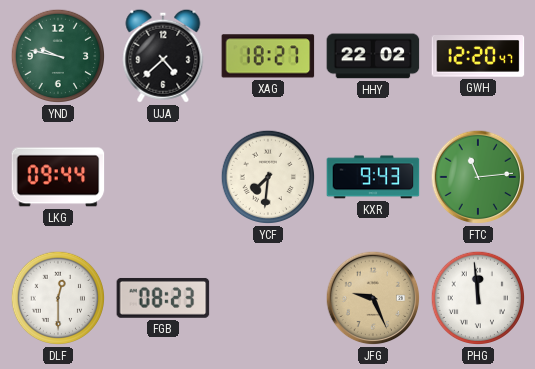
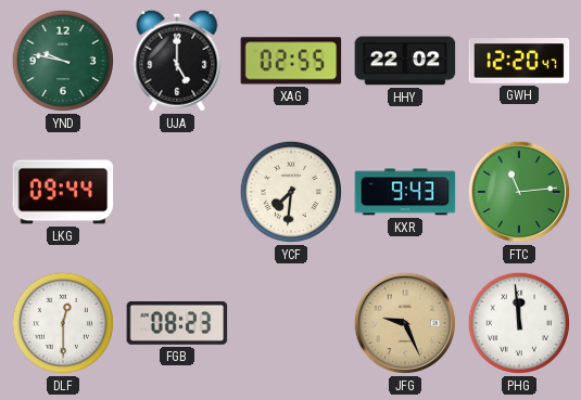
UJA: 4:38 -> 5:00
XAG: 18:27 -> 02:55
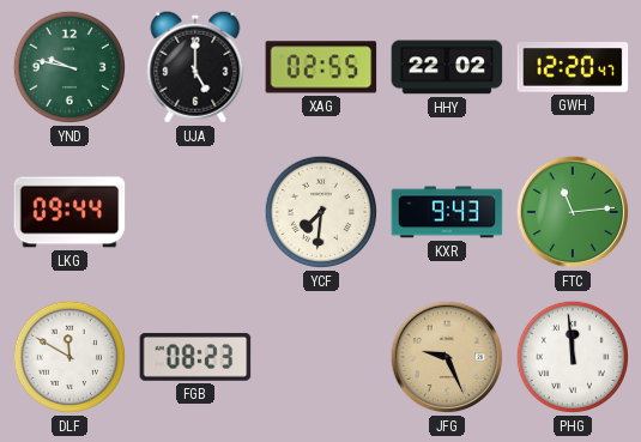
DLF: 12:30 -> 11:50
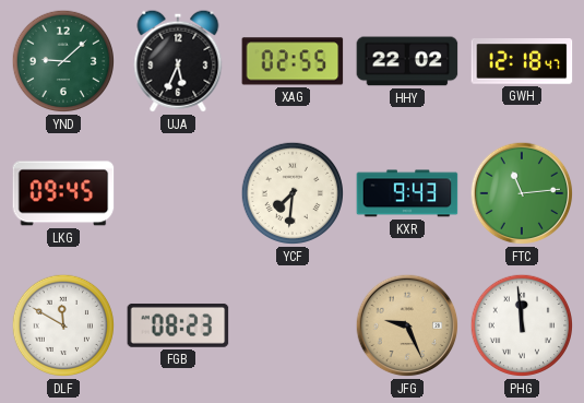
YND: 9:47 -> 9:08
UJA: 5:00 -> 5:34
GWH: 12:20 -> 12:18
LKG: 09:44 -> 09:45
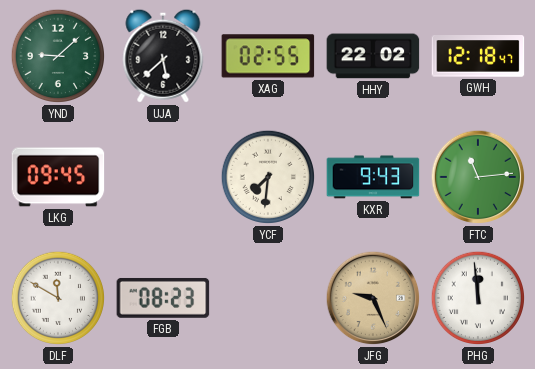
UJA: 5:34 -> 5:38
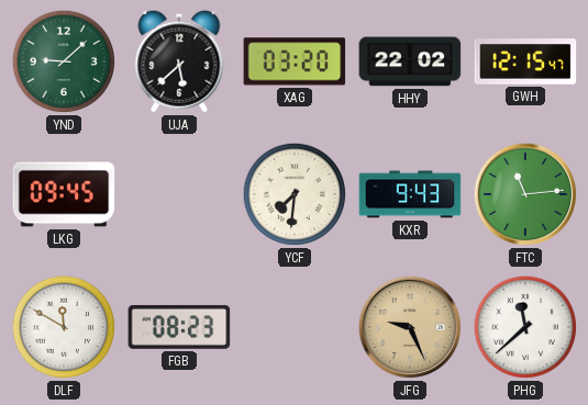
XAG: 02:55 -> 03:20
GWH: 12:18 -> 12:15
PHG: 11:59 -> 11:38
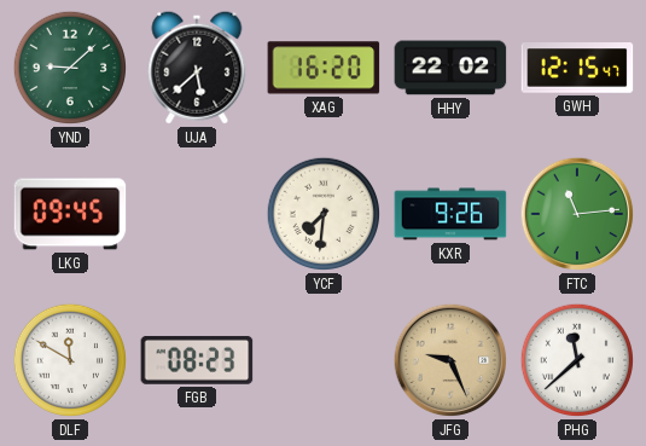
XAG: 03:20 -> 16:20
KXR: 9:43 -> 9:26
